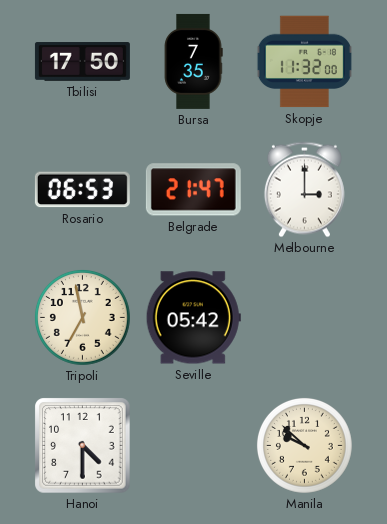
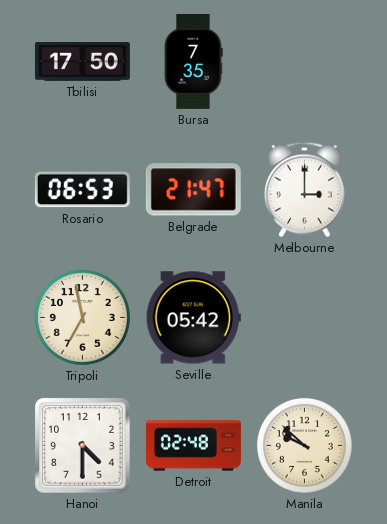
Skopje: 11:32 -> none
Detroit: none -> 02:48
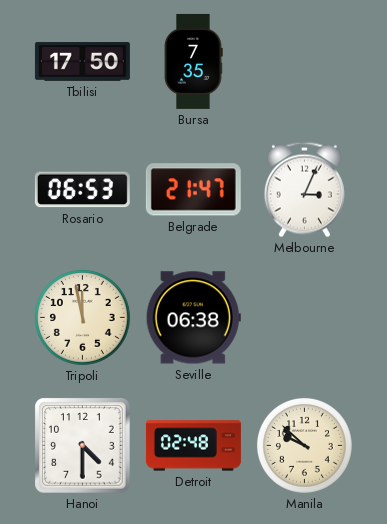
Melbourne: 3:00 -> 3:04
Tripoli: 6:58 -> 11:58
Seville: 05:42 -> 06:38
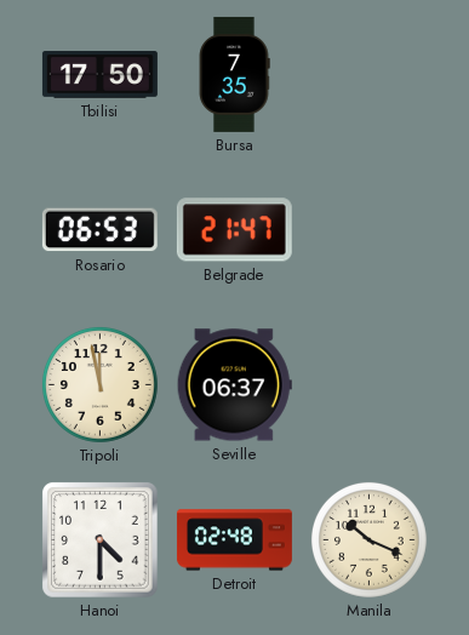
Melbourne: 3:04 -> none
Seville: 06:38 -> 06:37
Manila: 9:52 -> 10:19
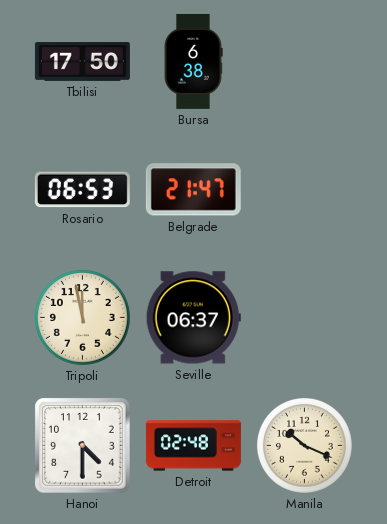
Bursa: 7:35 -> 6:38
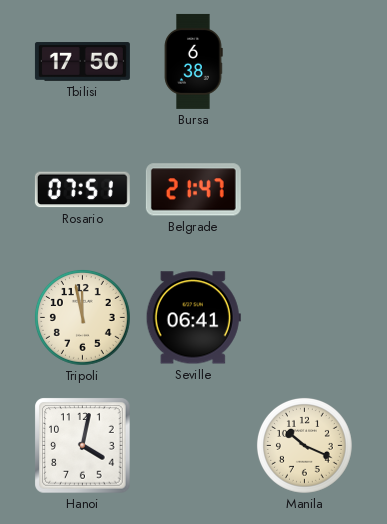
Rosario: 06:53 -> 07:51
Seville: 06:37 -> 06:41
Hanoi: 4:30 -> 4:02
Detroit: 02:48 -> none
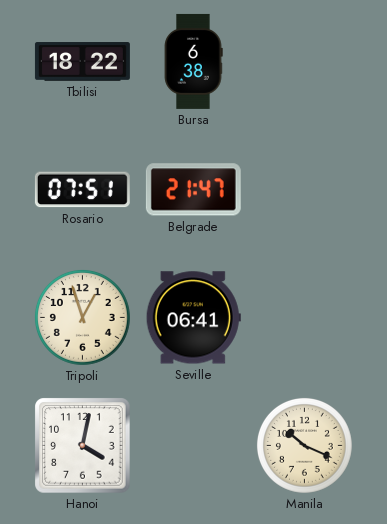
Tbilisi: 17:50 -> 18:22
Tripoli: 11:58 -> 12:57
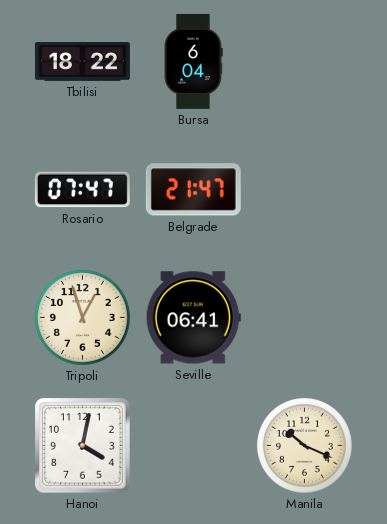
Bursa: 6:38 -> 6:04
Rosario: 07:51 -> 07:47
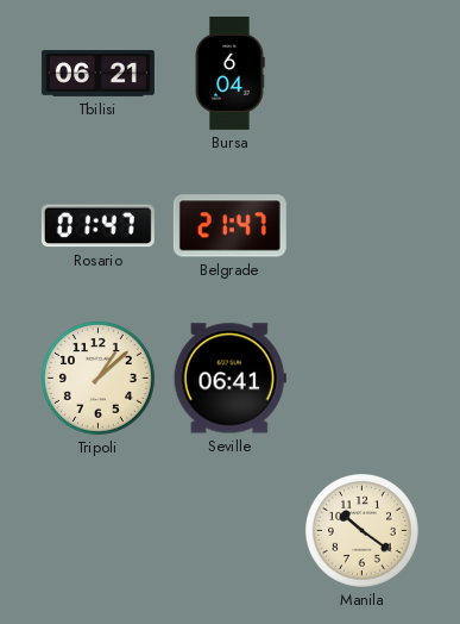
Tbilisi: 18:22 -> 06:21
Rosario: 07:47 -> 01:47
Tripoli: 12:57 -> 1:08
Hanoi: 4:02 -> none
Manila: 10:19 -> 10:21
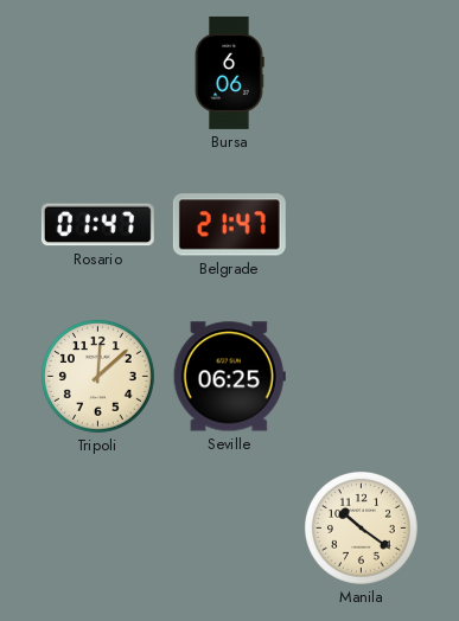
Tbilisi: 06:21 -> none
Bursa: 6:04 -> 6:06
Tripoli: 1:08 -> 12:08
Seville: 06:41 -> 06:25
